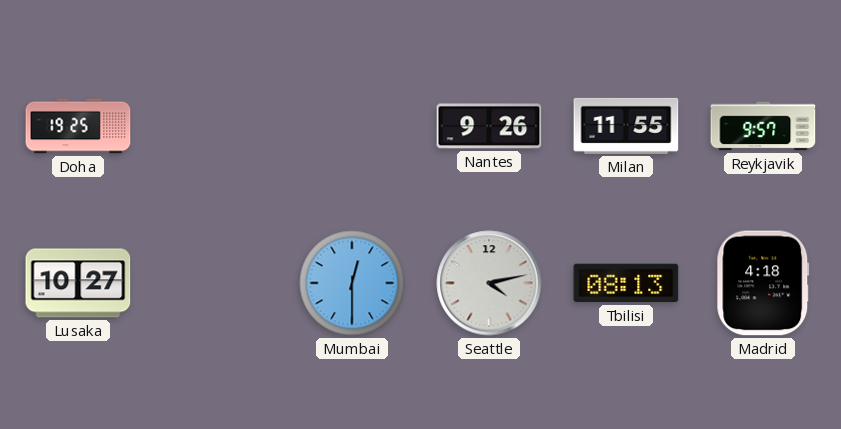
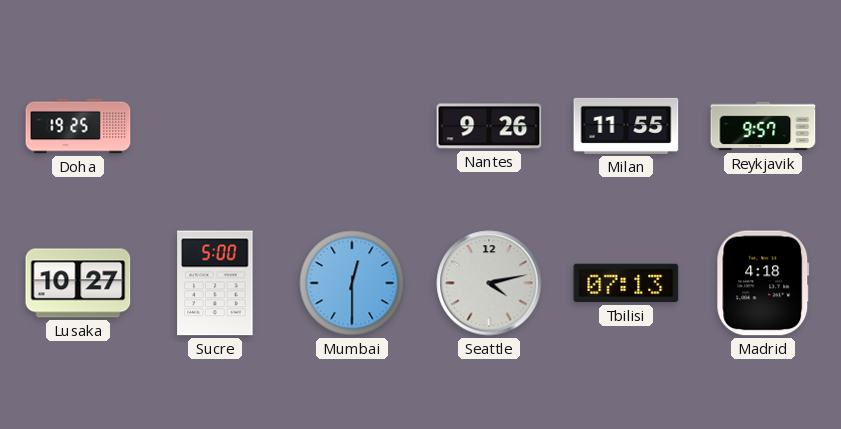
Sucre: none -> 5:00
Tbilisi: 08:13 -> 07:13
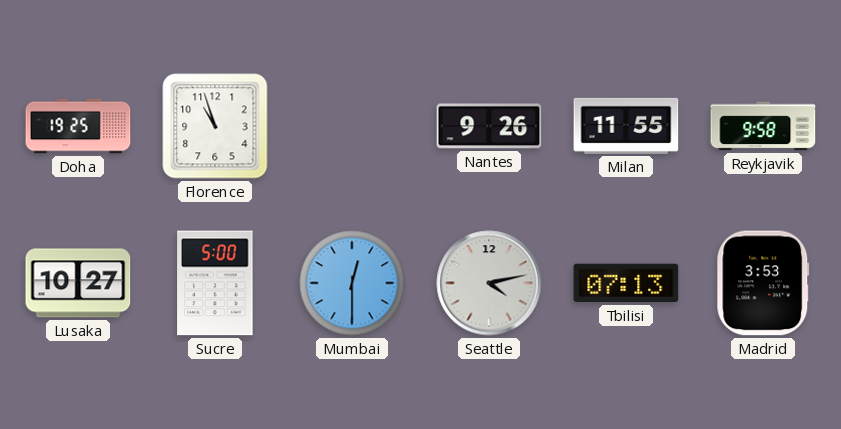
Florence: none -> 10:57
Reykjavik: 9:57 -> 9:58
Madrid: 4:18 -> 3:53
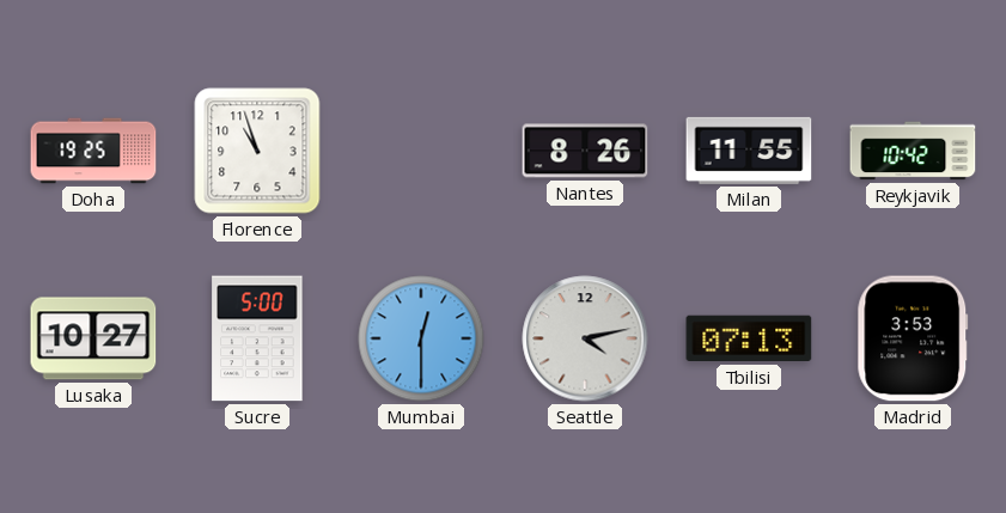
Nantes: 9:26 -> 8:26
Reykjavik: 9:58 -> 10:42
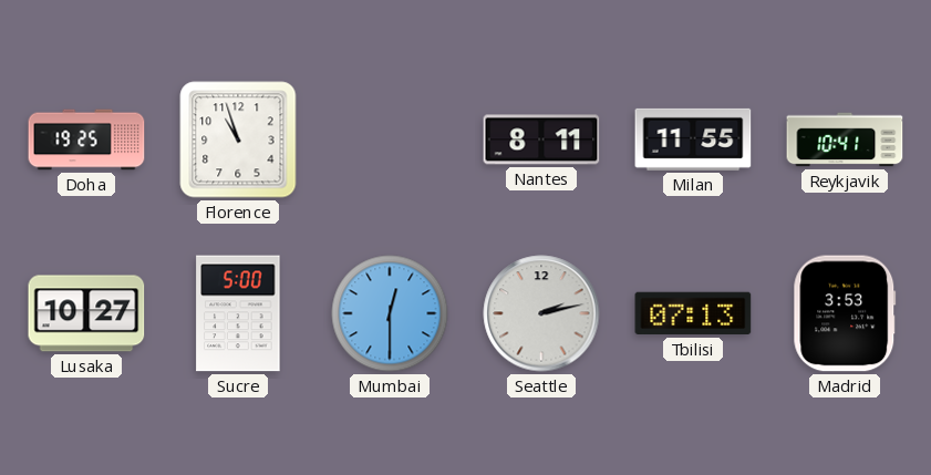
Nantes: 8:26 -> 8:11
Reykjavik: 10:42 -> 10:41
Seattle: 4:13 -> 2:13
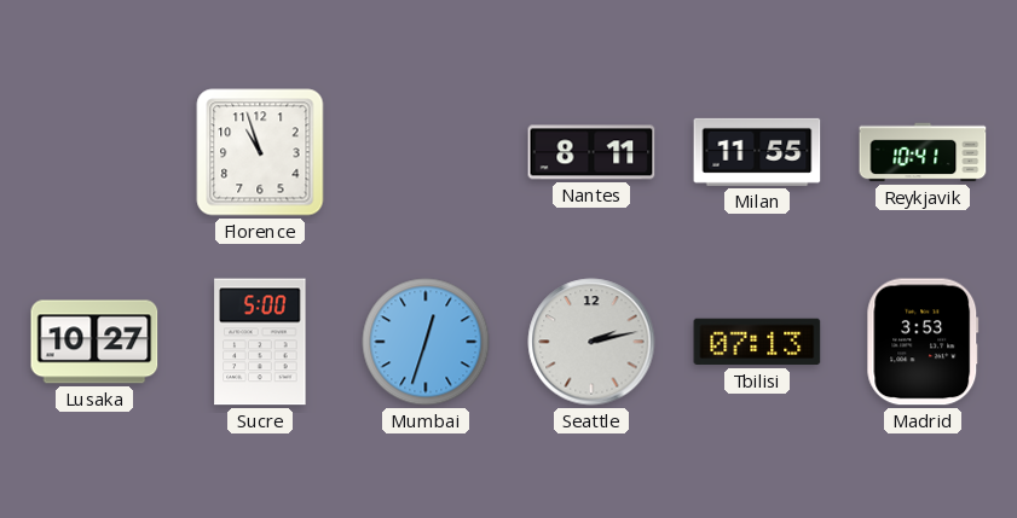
Doha: 19:25 -> none
Mumbai: 12:30 -> 12:33
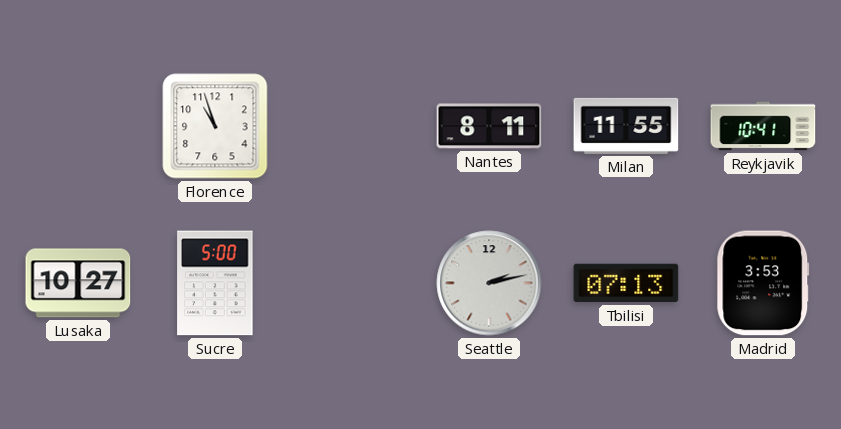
Mumbai: 12:33 -> none
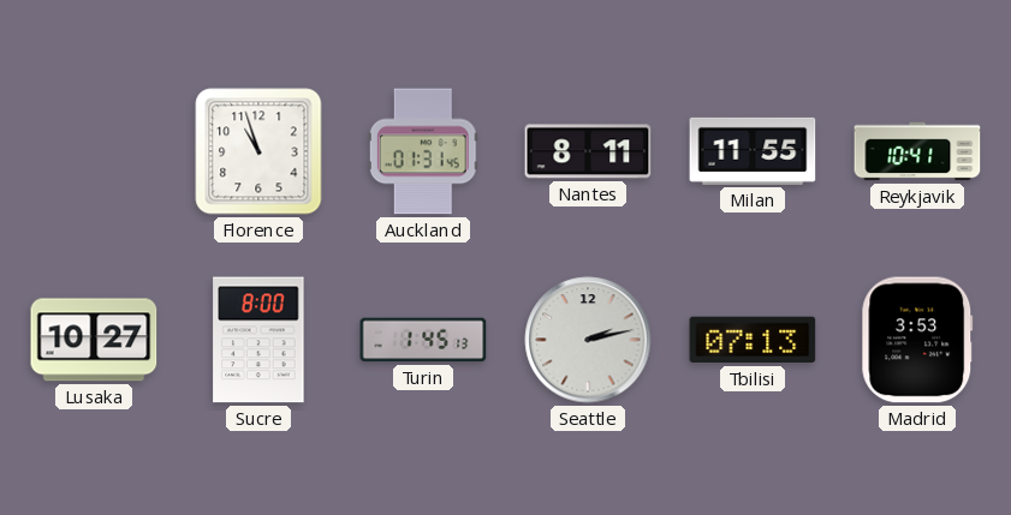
Auckland: none -> 01:31
Sucre: 5:00 -> 8:00
Turin: none -> 1:45
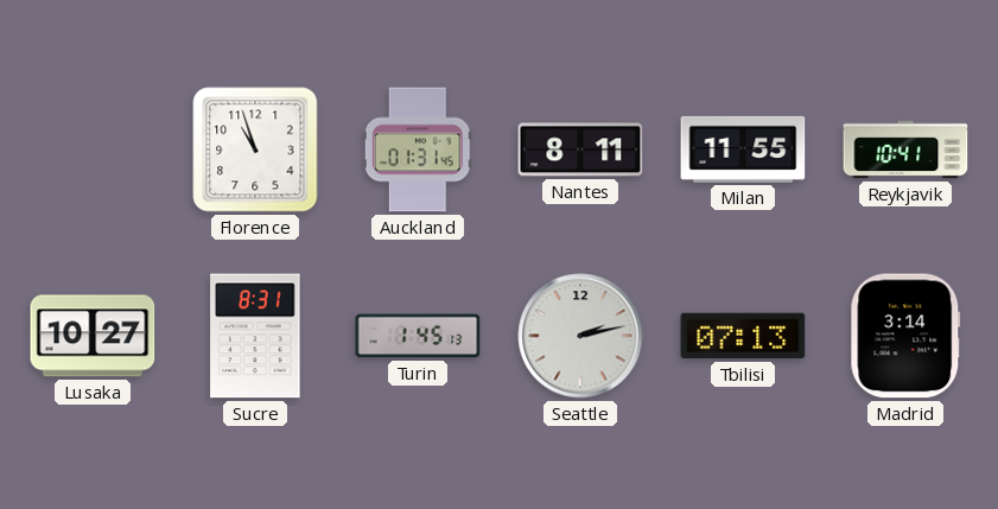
Sucre: 8:00 -> 8:31
Madrid: 3:53 -> 3:14
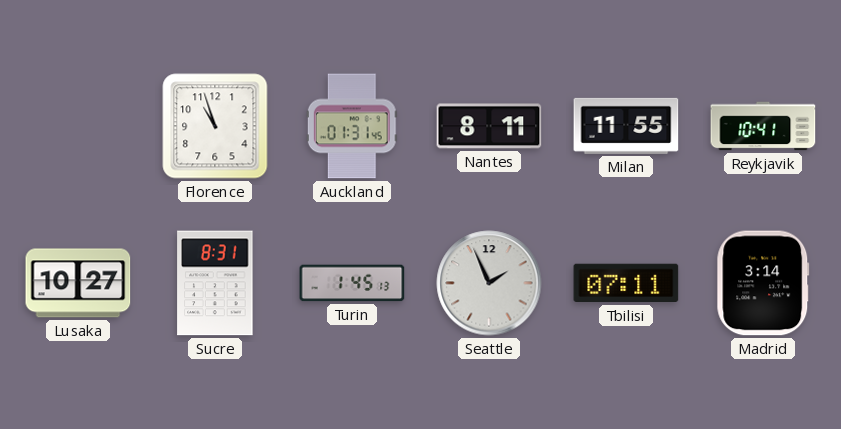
Seattle: 2:13 -> 1:56
Tbilisi: 07:13 -> 07:11
